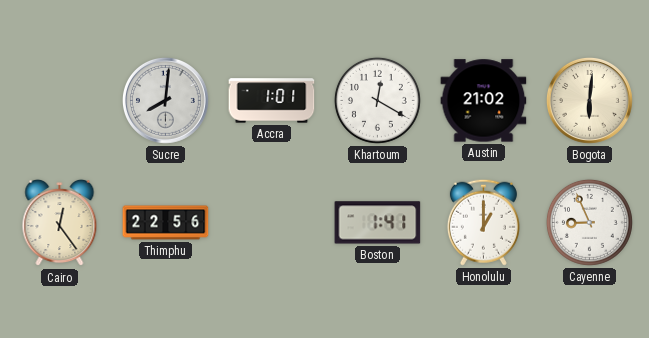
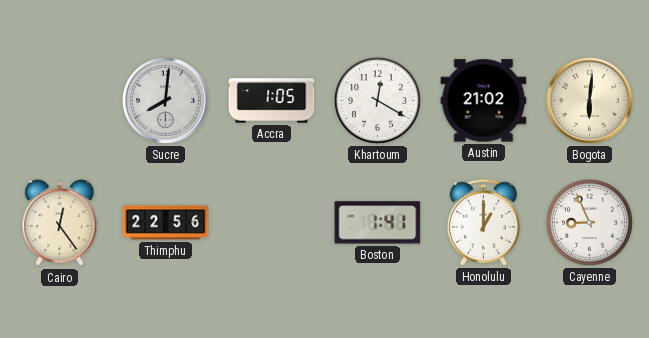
Accra: 1:01 -> 1:05
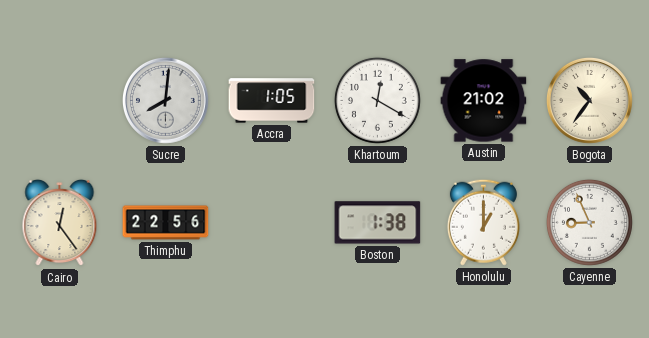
Bogota: 6:01 -> 10:36
Boston: 1:41 -> 1:38
